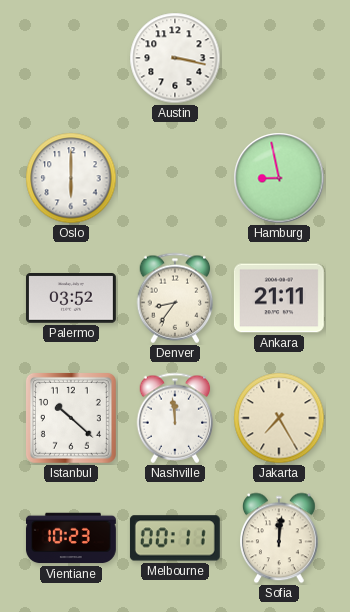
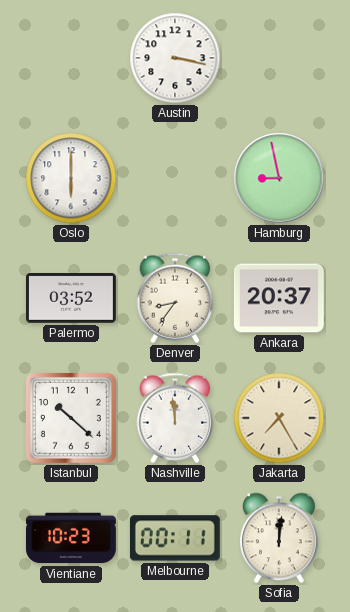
Ankara: 21:11 -> 20:37
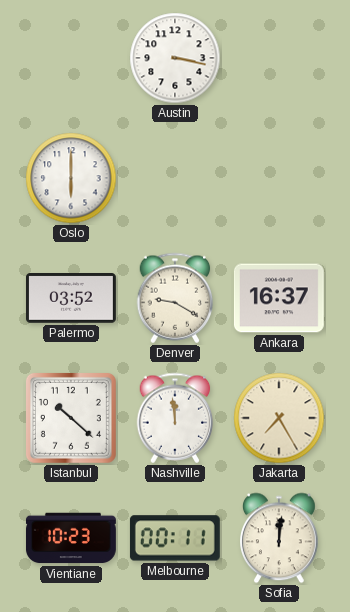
Hamburg: 8:58 -> none
Denver: 8:36 -> 9:20
Ankara: 20:37 -> 16:37
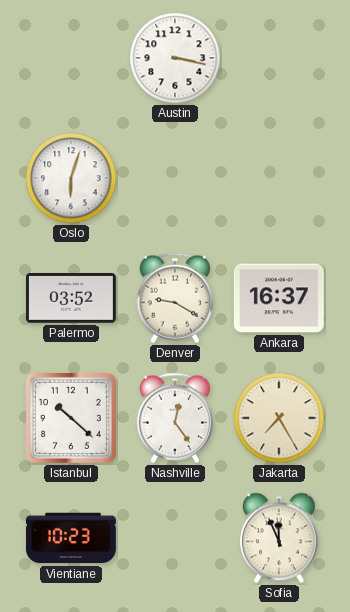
Oslo: 6:00 -> 6:03
Nashville: 11:59 -> 12:24
Melbourne: 00:11 -> none
Sofia: 12:01 -> 11:56
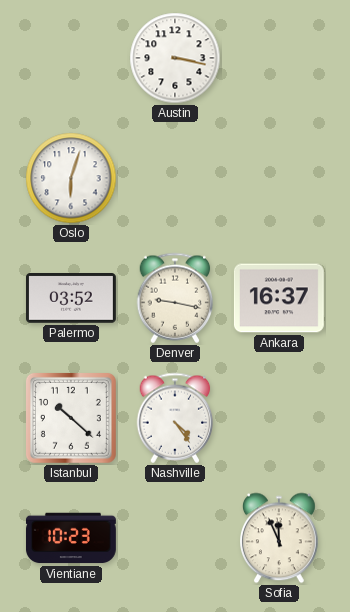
Denver: 9:20 -> 9:17
Nashville: 12:24 -> 4:24
Jakarta: 7:25 -> none
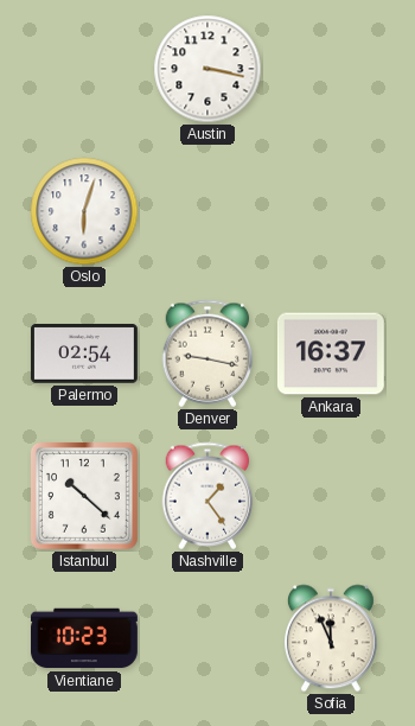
Palermo: 03:52 -> 02:54
Nashville: 4:24 -> 1:24
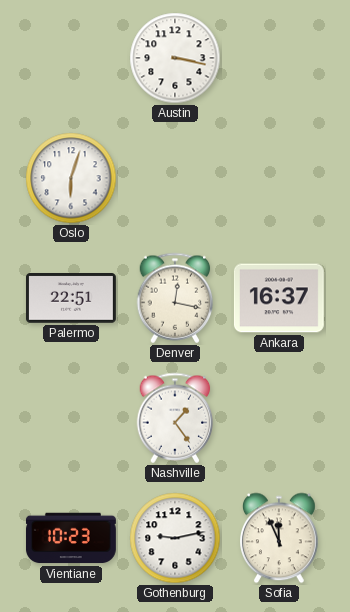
Palermo: 02:54 -> 22:51
Denver: 9:17 -> 12:17
Istanbul: 10:22 -> none
Gothenburg: none -> 9:13
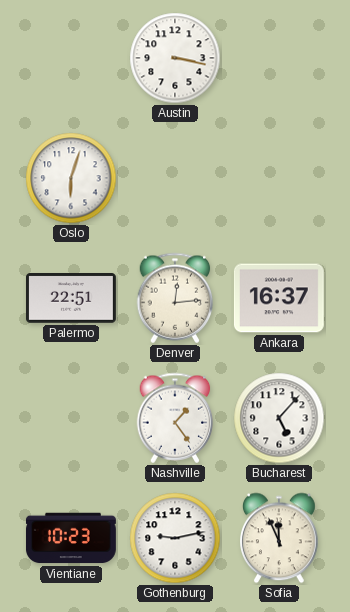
Denver: 12:17 -> 12:14
Bucharest: none -> 5:07
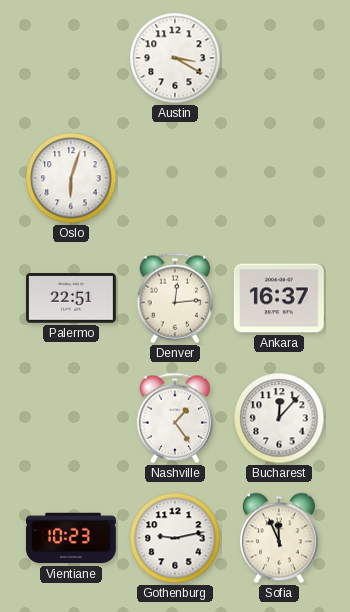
Austin: 3:17 -> 3:20
Bucharest: 5:07 -> 12:07
